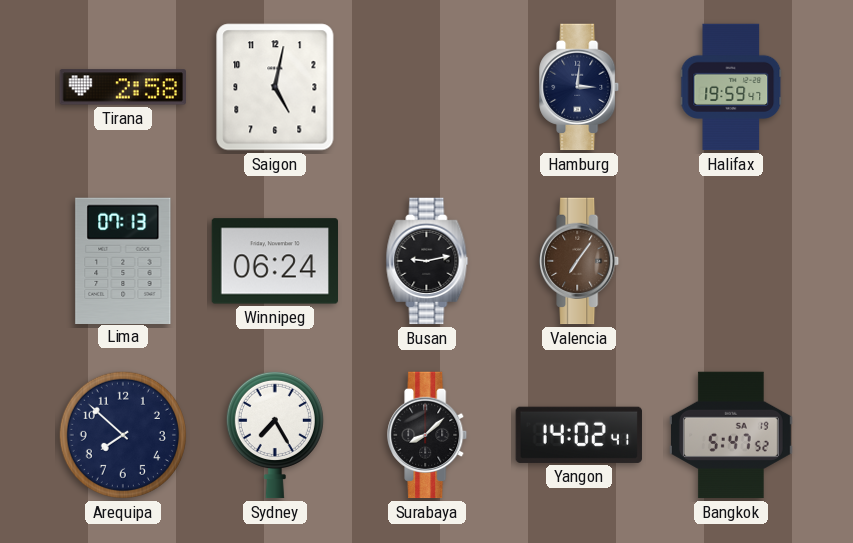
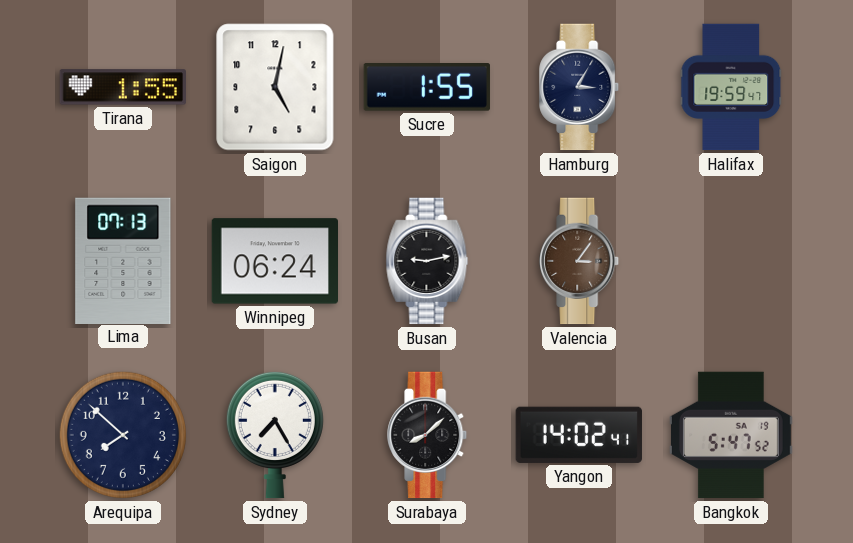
Tirana: 2:58 -> 1:55
Sucre: none -> 1:55
Hamburg: 3:01 -> 3:05
Valencia: 7:06 -> 3:06
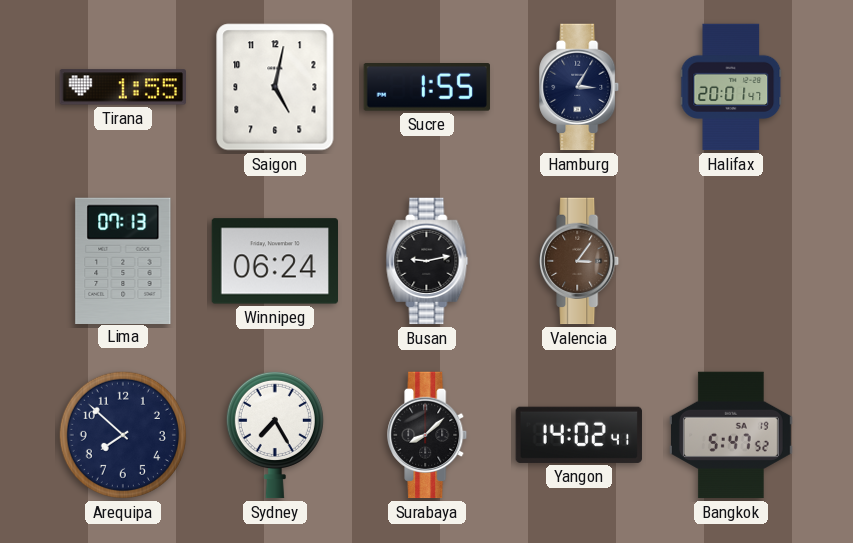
Halifax: 19:59 -> 20:01
